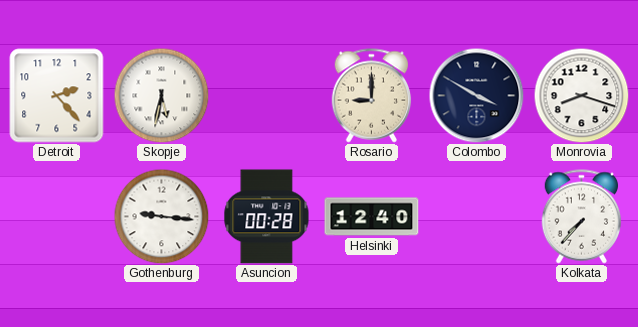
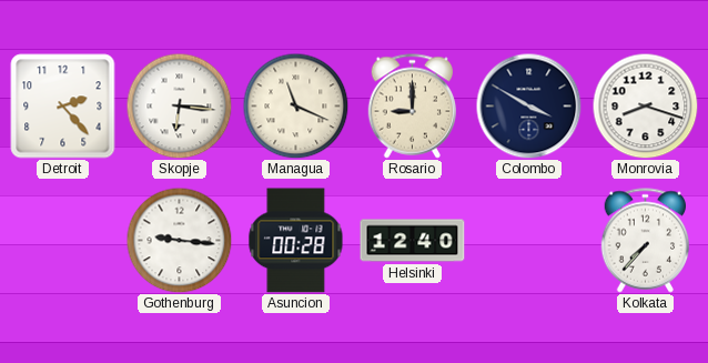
Skopje: 5:32 -> 6:16
Managua: none -> 11:19
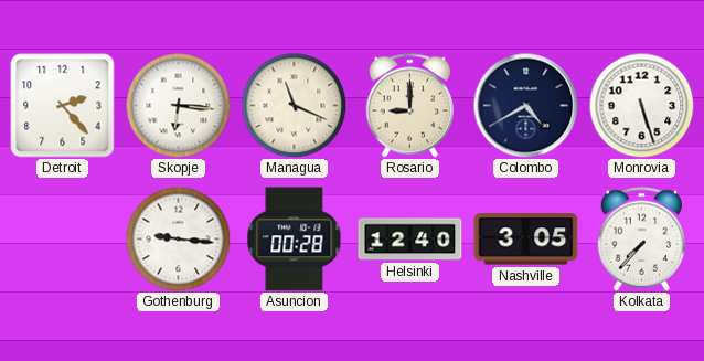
Colombo: 3:50 -> 4:40
Monrovia: 8:18 -> 5:27
Nashville: none -> 3:05
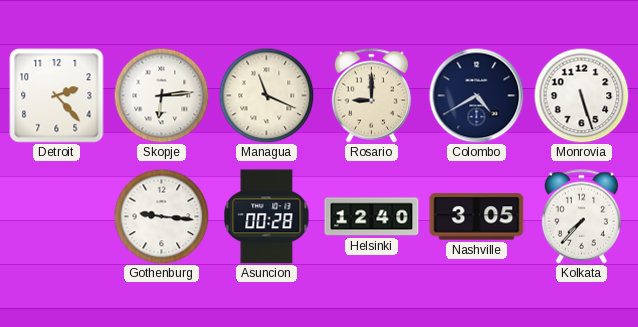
Skopje: 6:16 -> 6:14
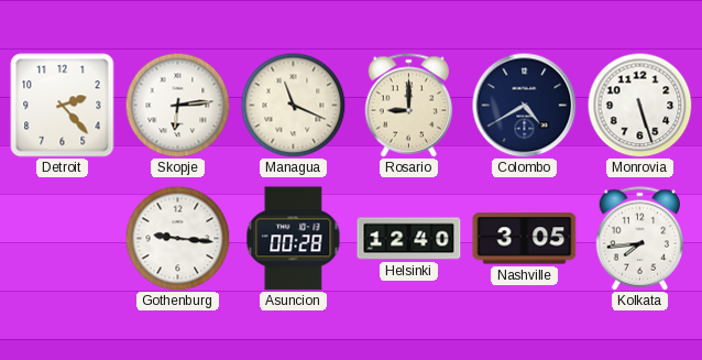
Kolkata: 7:37 -> 7:44
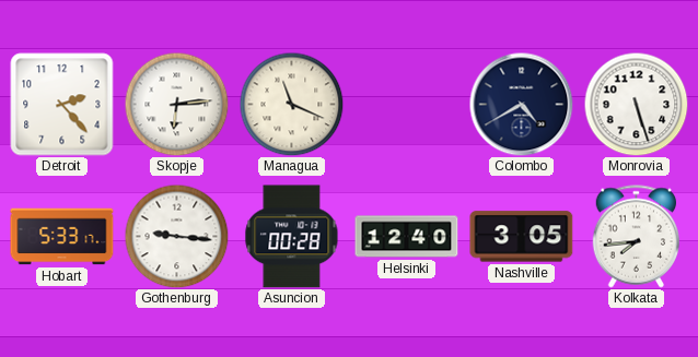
Rosario: 9:00 -> none
Hobart: none -> 5:33
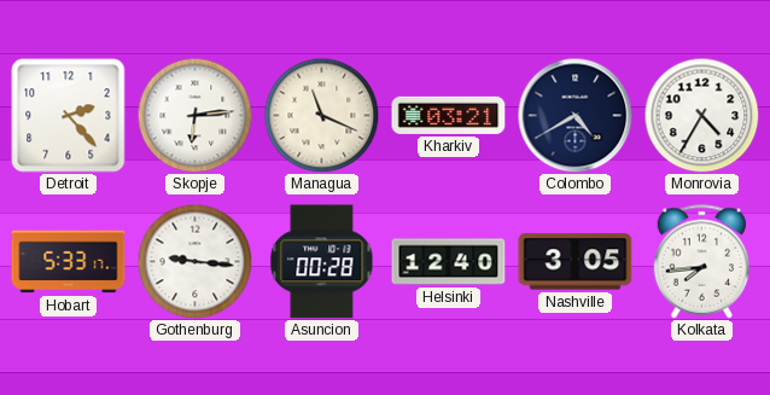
Kharkiv: none -> 03:21
Monrovia: 5:27 -> 4:35
